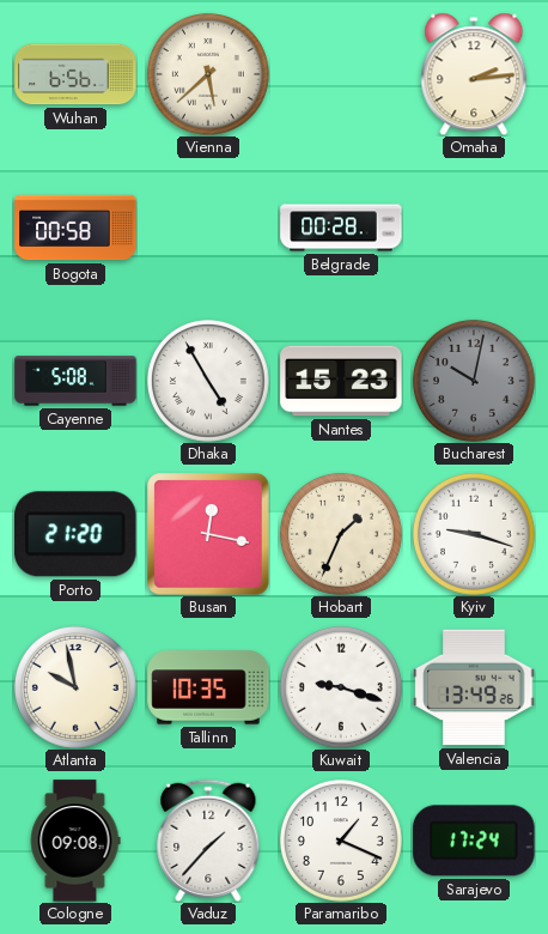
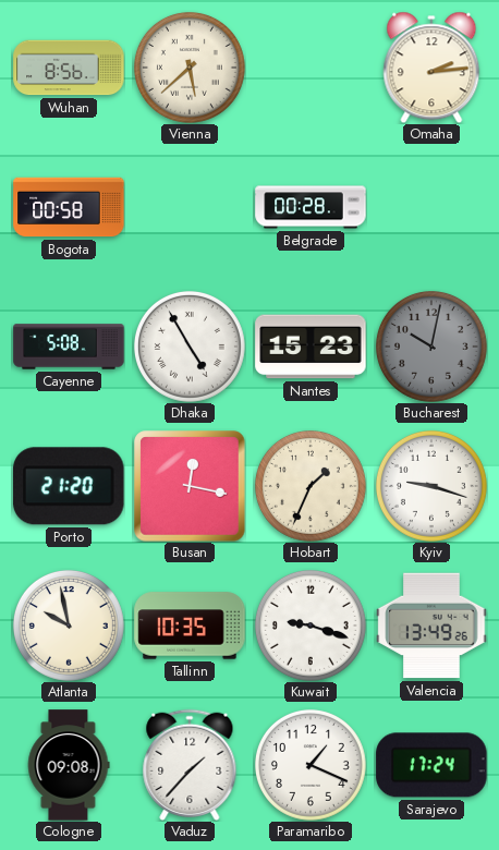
Wuhan: 6:56 -> 8:56
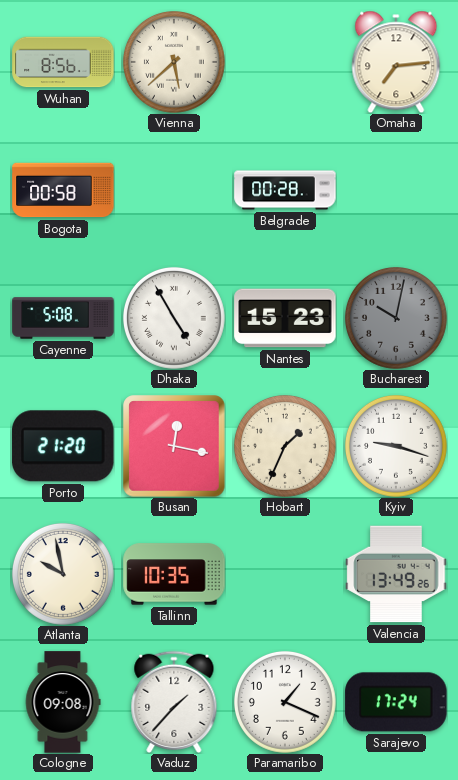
Omaha: 2:14 -> 7:14
Kuwait: 9:18 -> none
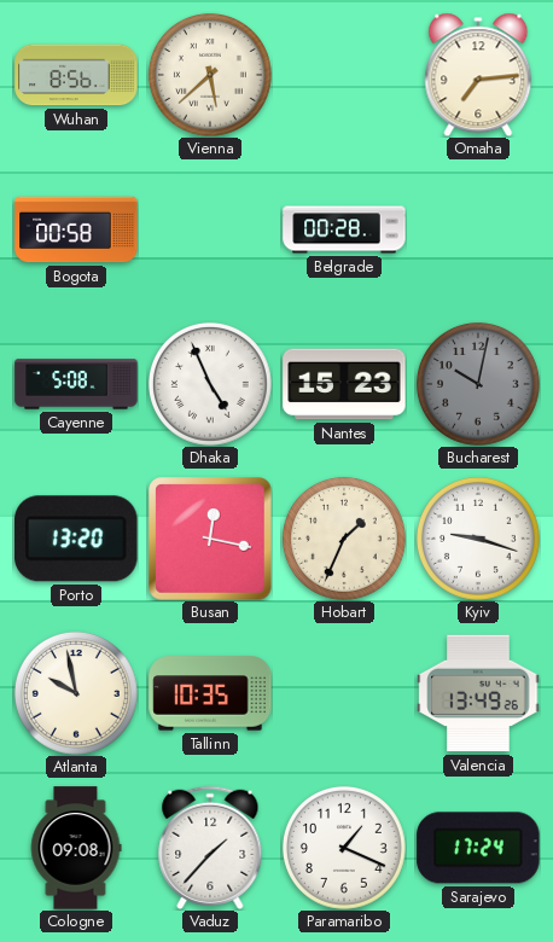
Dhaka: 4:55 -> 4:56
Porto: 21:20 -> 13:20
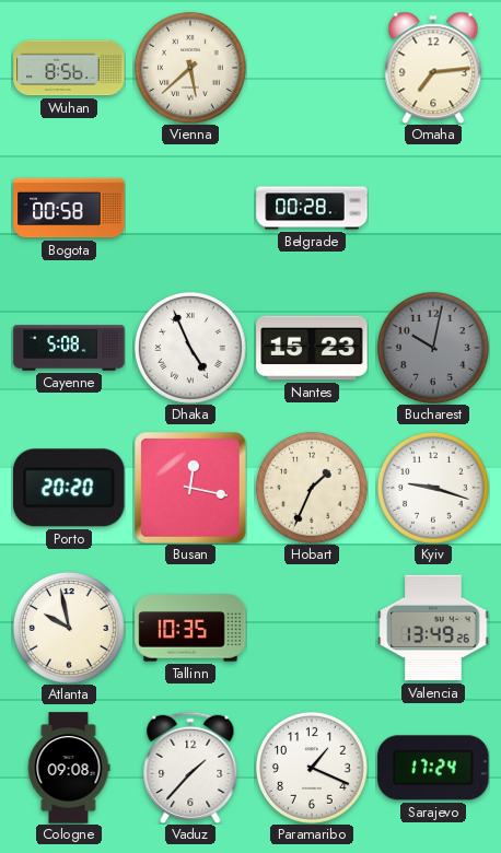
Porto: 13:20 -> 20:20
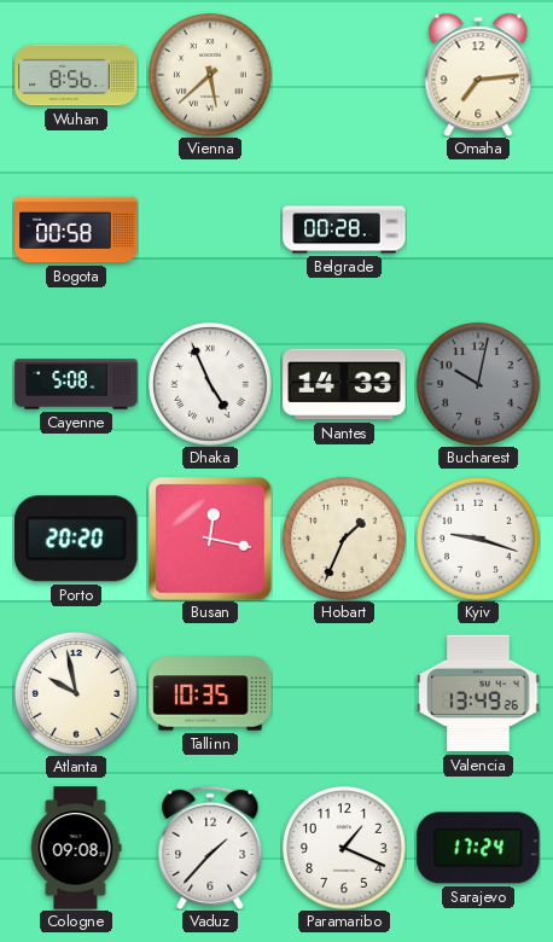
Nantes: 15:23 -> 14:33
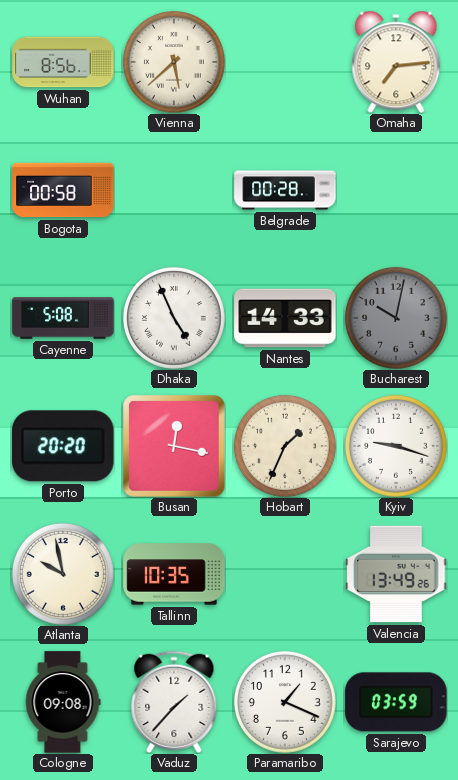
Sarajevo: 17:24 -> 03:59
